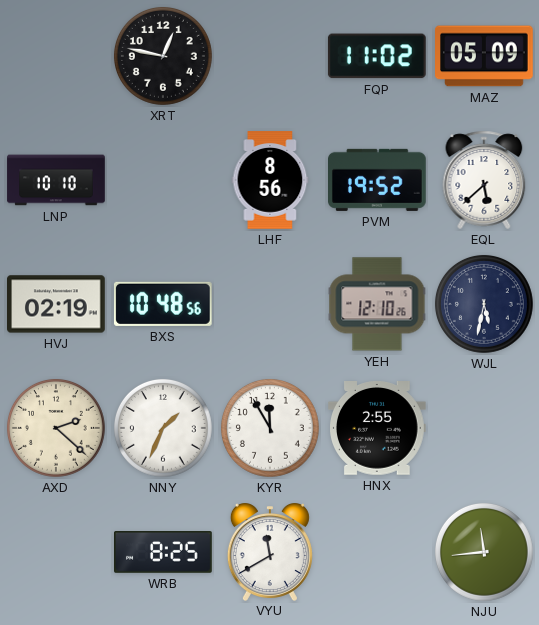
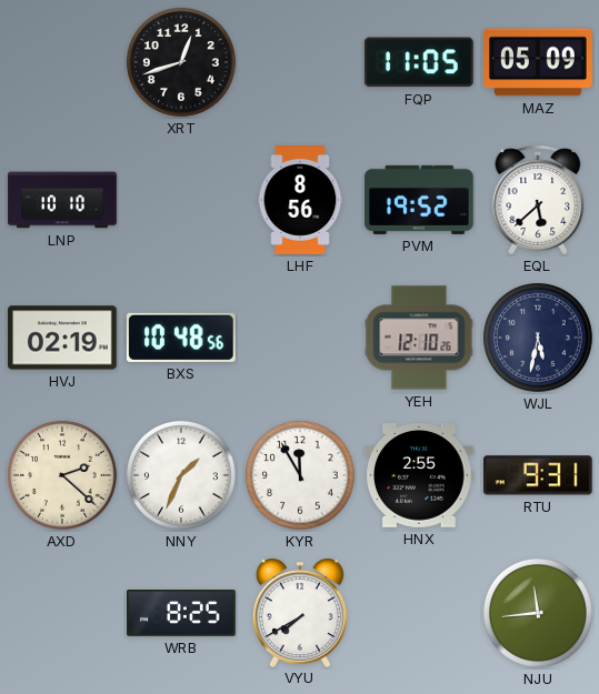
XRT: 12:47 -> 12:42
FQP: 11:02 -> 11:05
RTU: none -> 9:31
VYU: 11:40 -> 7:40
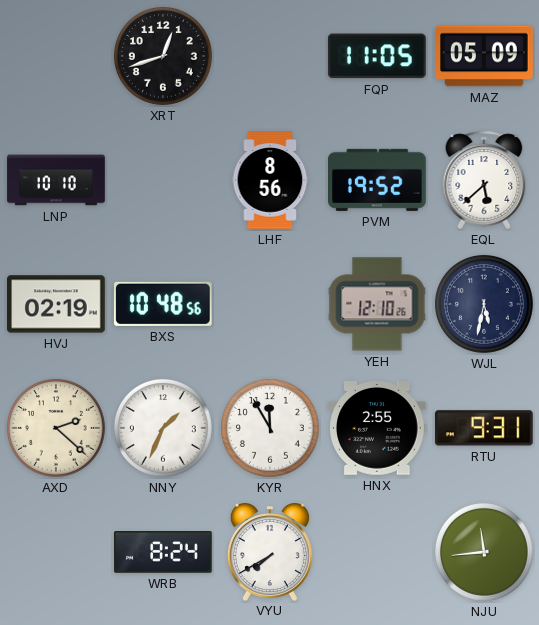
WRB: 8:25 -> 8:24
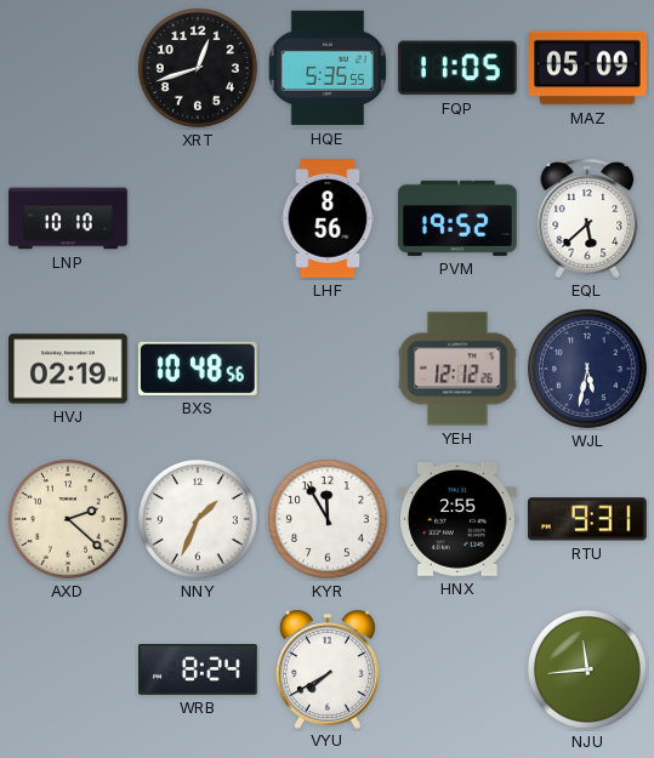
HQE: none -> 5:35
YEH: 12:10 -> 12:12
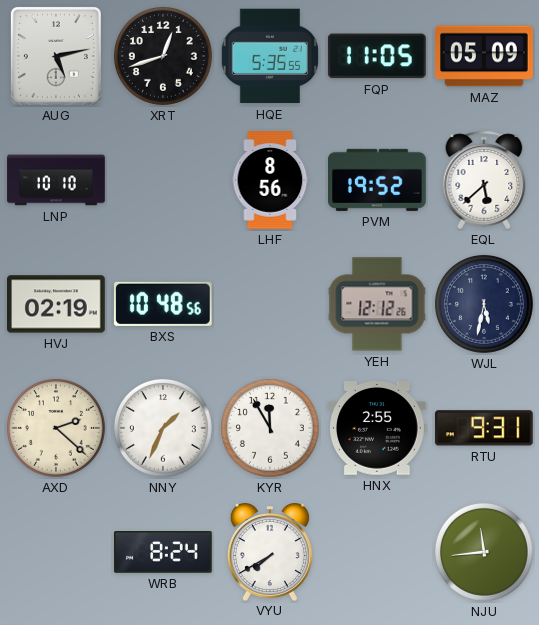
AUG: none -> 5:13
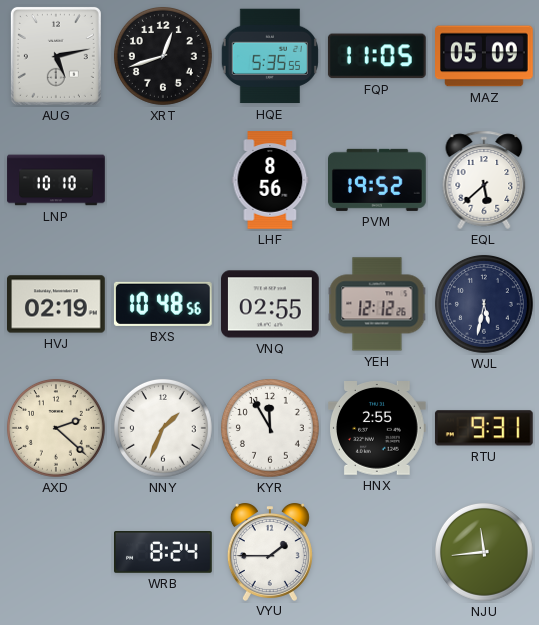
VNQ: none -> 02:55
VYU: 7:40 -> 1:45
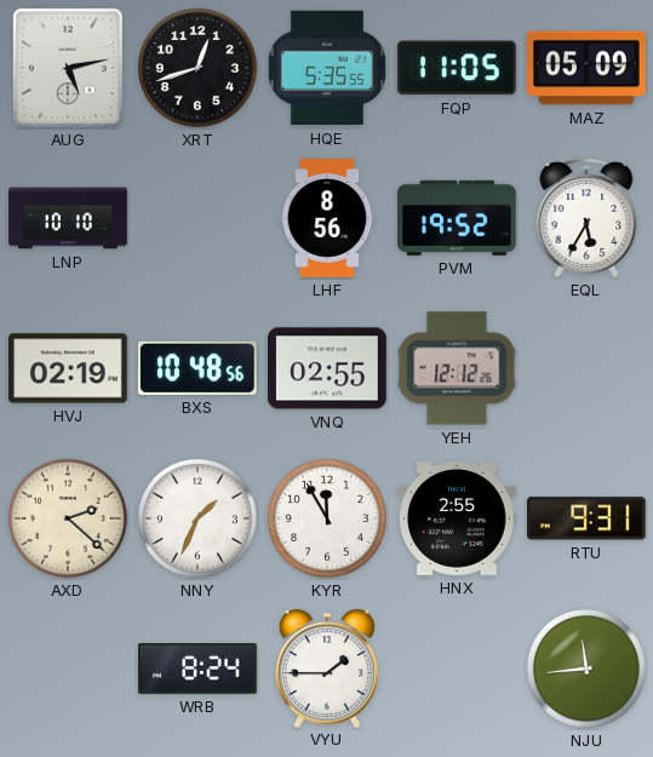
EQL: 5:38 -> 5:35
WJL: 5:32 -> none
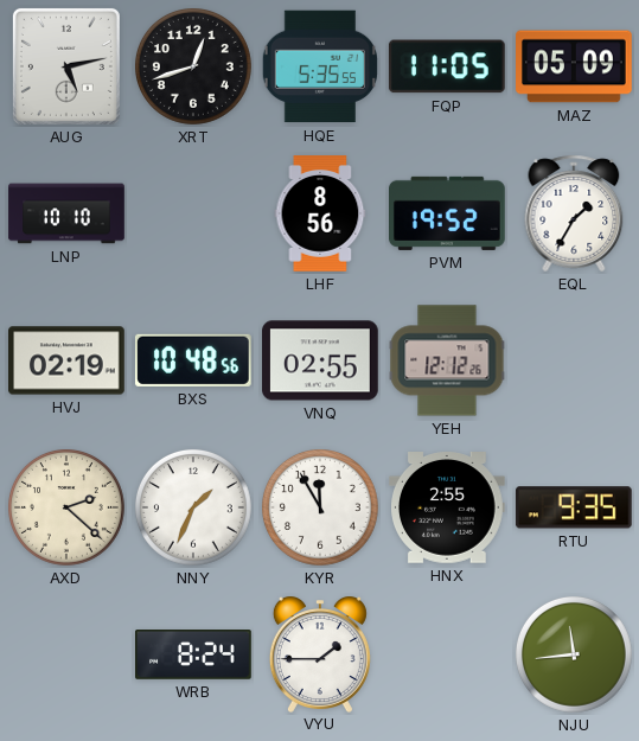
EQL: 5:35 -> 1:35
RTU: 9:31 -> 9:35
